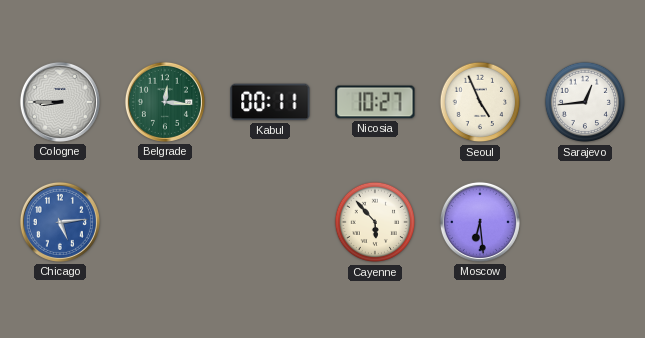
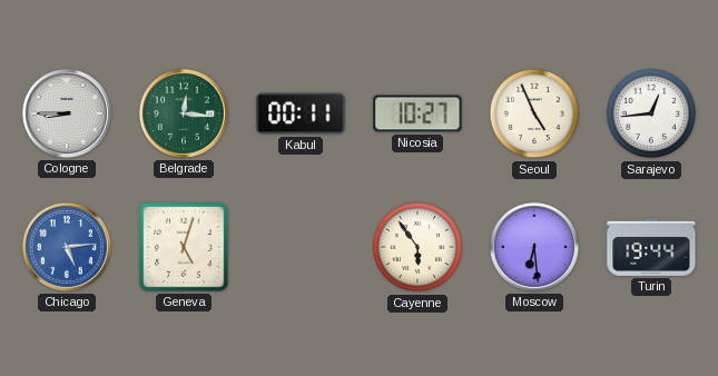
Geneva: none -> 5:03
Cayenne: 5:53 -> 5:54
Turin: none -> 19:44
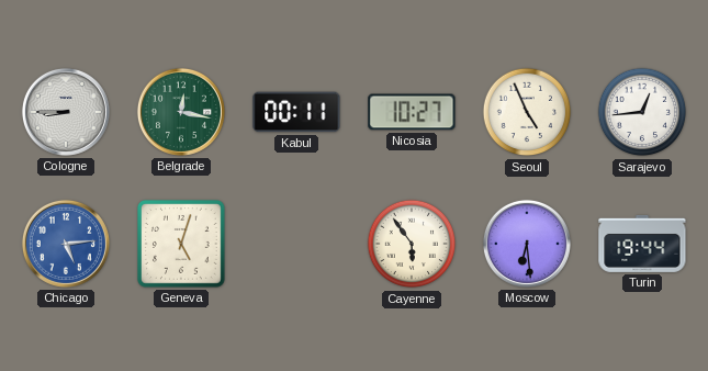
Belgrade: 12:16 -> 12:17
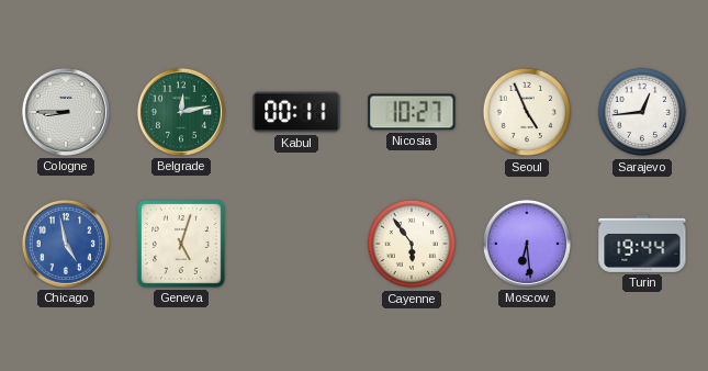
Belgrade: 12:17 -> 12:13
Chicago: 5:14 -> 4:58
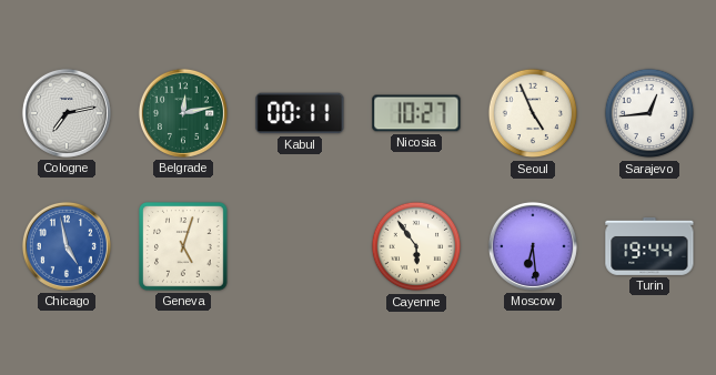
Cologne: 8:45 -> 7:13
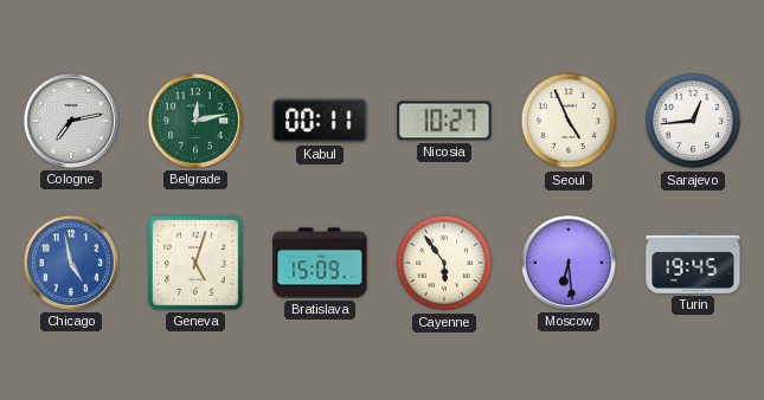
Bratislava: none -> 15:09
Turin: 19:44 -> 19:45
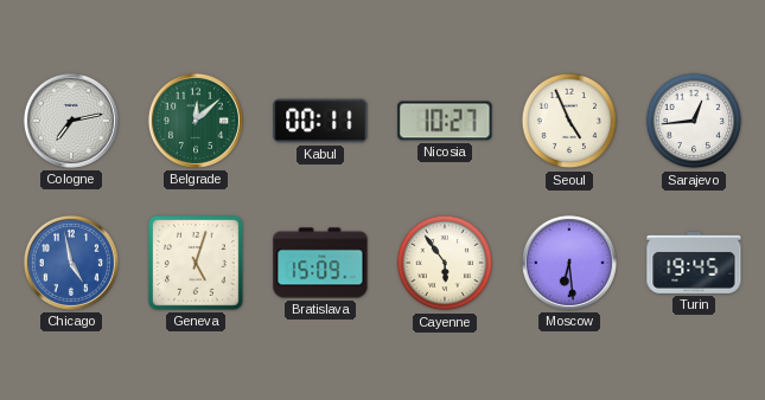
Belgrade: 12:13 -> 12:08
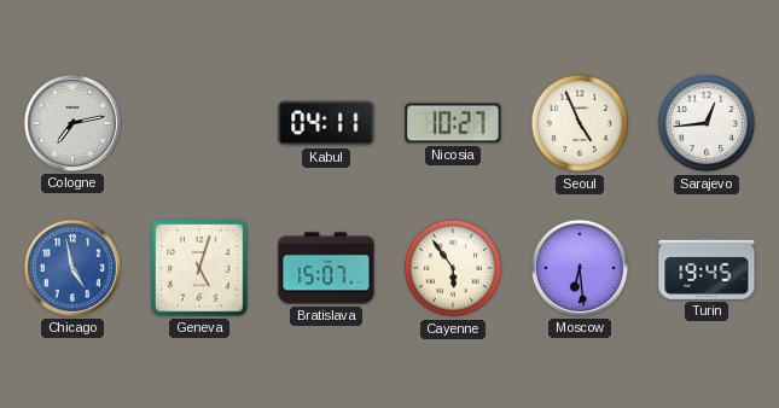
Belgrade: 12:08 -> none
Kabul: 00:11 -> 04:11
Bratislava: 15:09 -> 15:07
